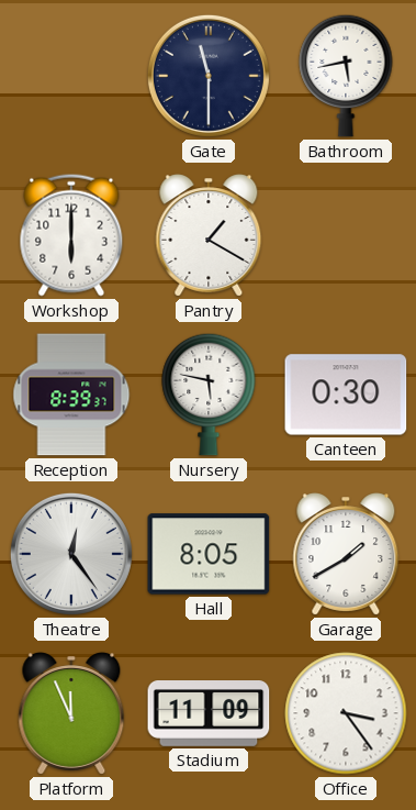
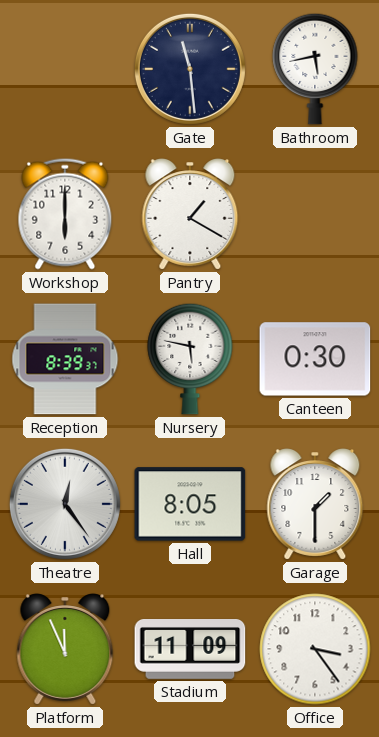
Gate: 11:30 -> 11:29
Garage: 1:40 -> 1:30
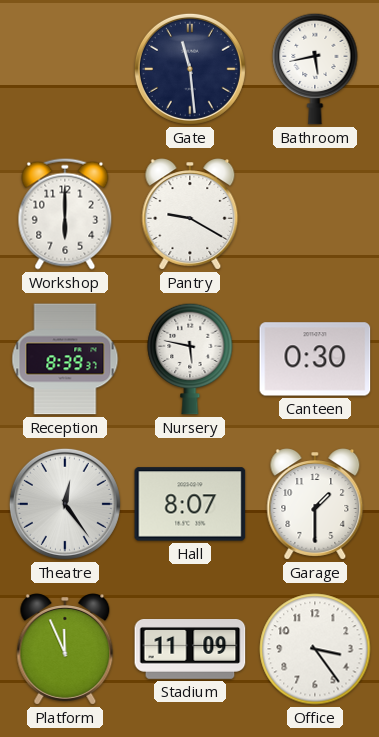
Pantry: 1:20 -> 9:20
Hall: 8:05 -> 8:07
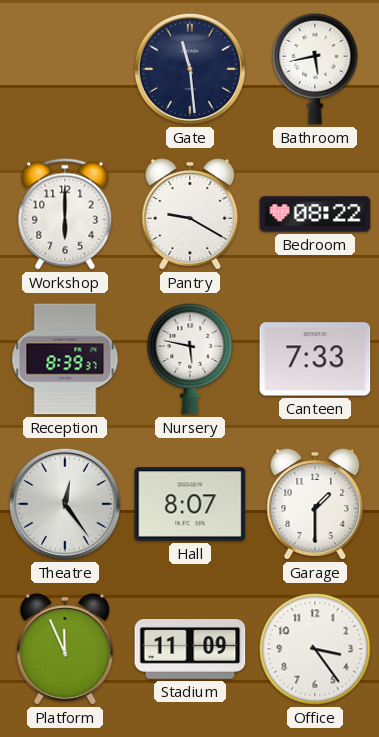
Bedroom: none -> 08:22
Canteen: 0:30 -> 7:33
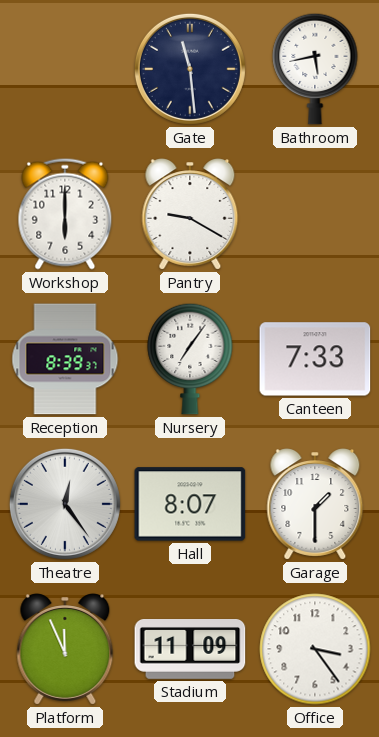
Bedroom: 08:22 -> none
Nursery: 5:47 -> 7:06
